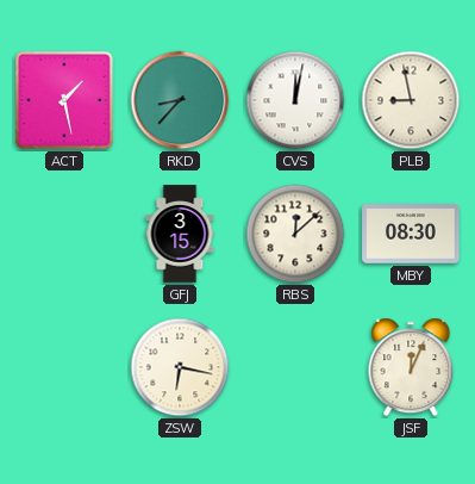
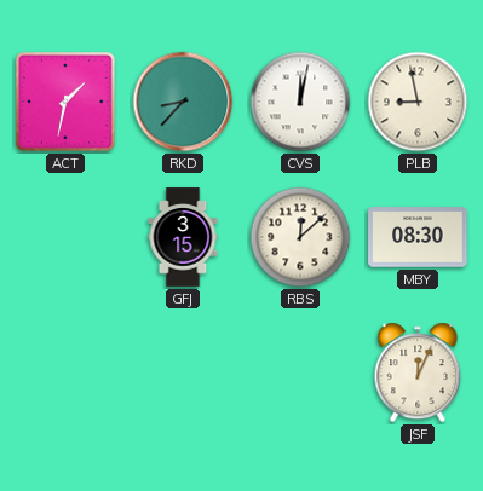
ACT: 1:28 -> 1:32
ZSW: 6:17 -> none
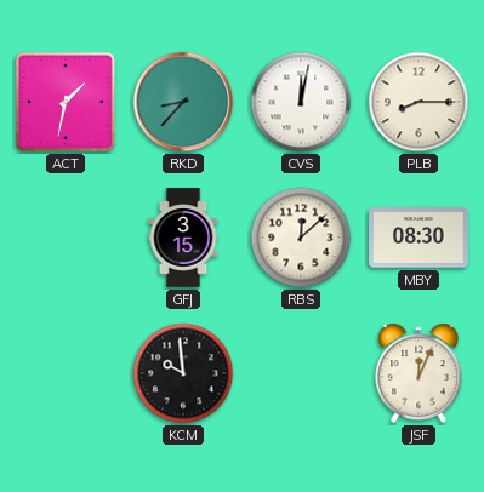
PLB: 8:58 -> 8:15
KCM: none -> 9:59
